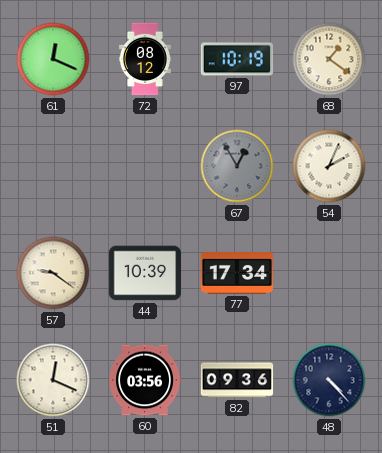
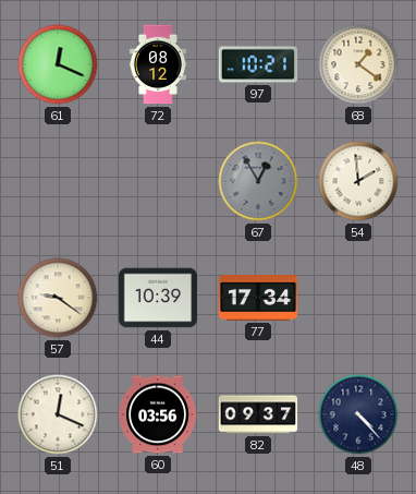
97: 10:19 -> 10:21
54: 2:04 -> 1:59
82: 09:36 -> 09:37
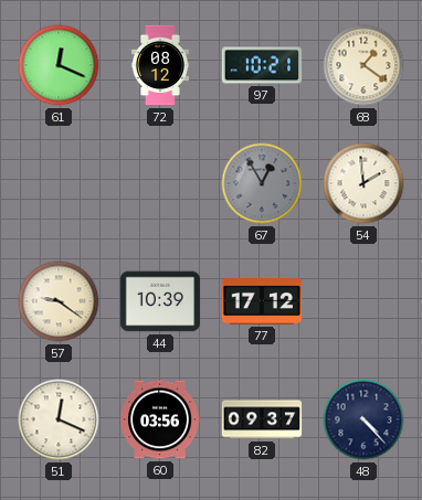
77: 17:34 -> 17:12
